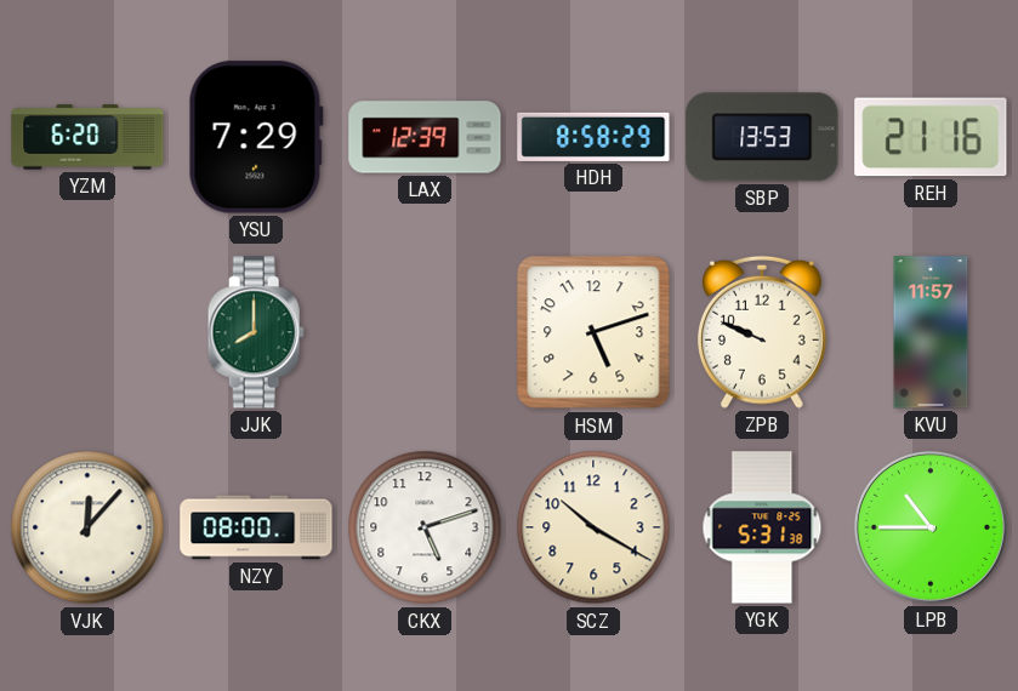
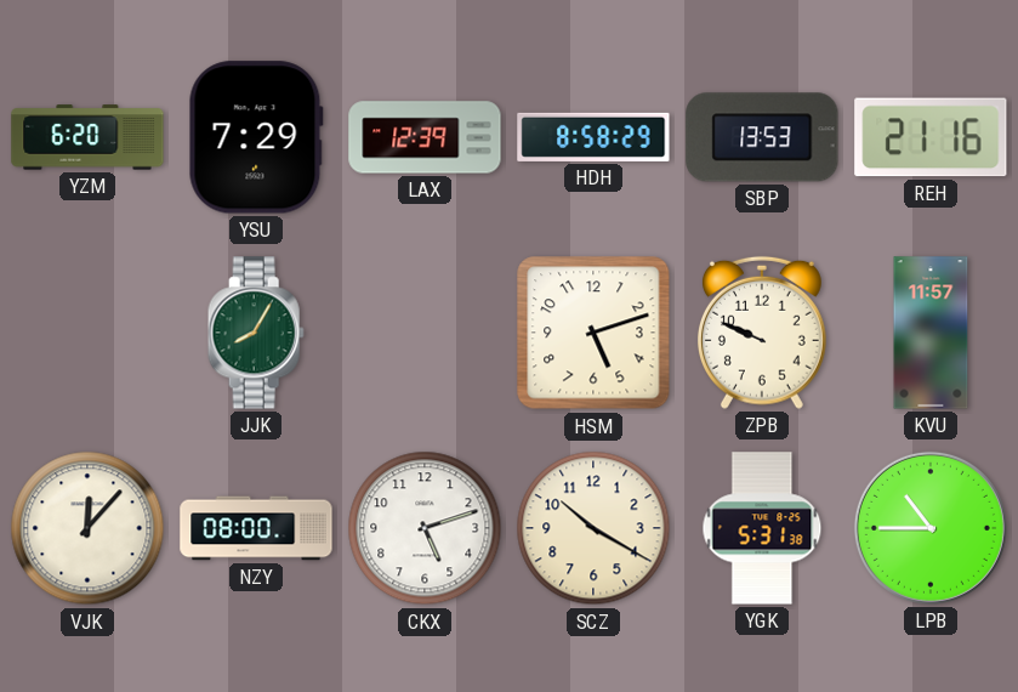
JJK: 8:00 -> 8:05
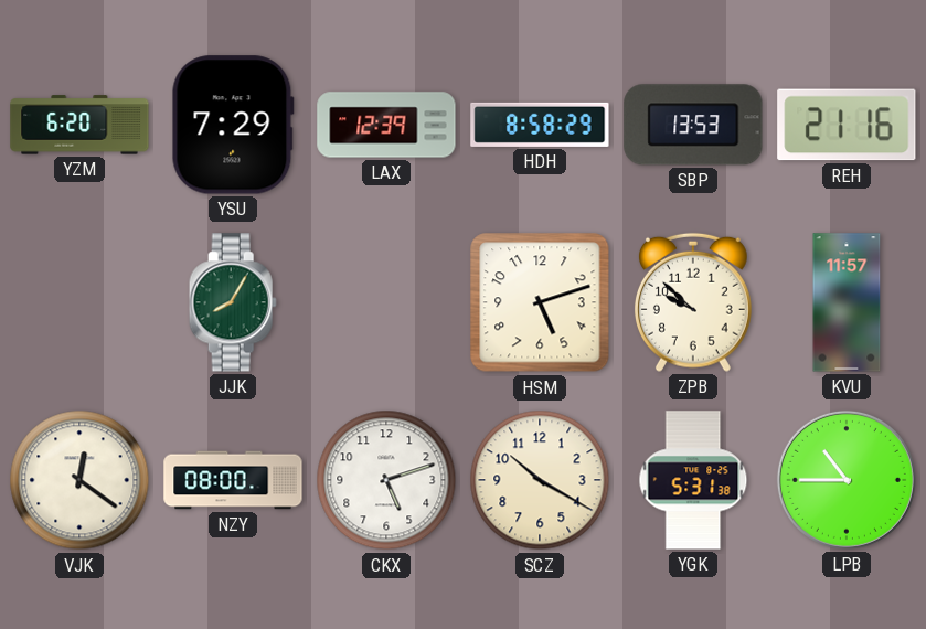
ZPB: 9:49 -> 9:52
VJK: 12:07 -> 12:21
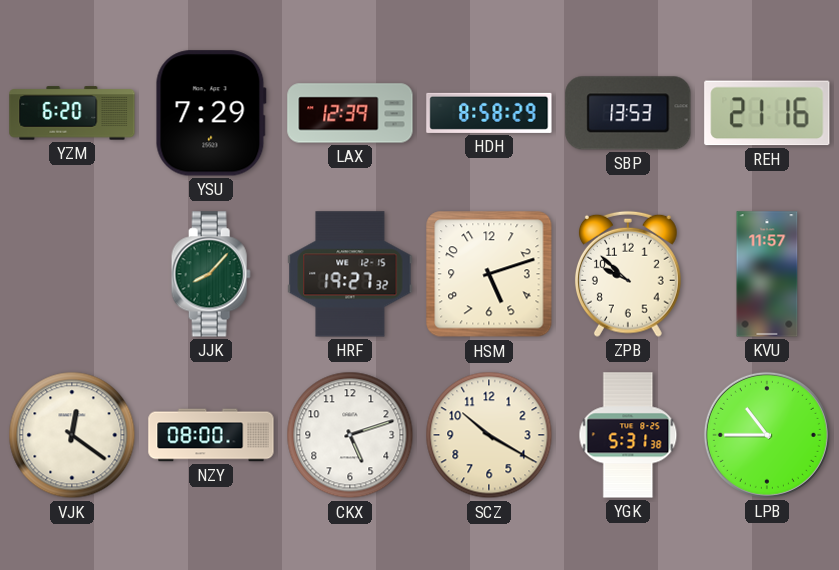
JJK: 8:05 -> 8:07
HRF: none -> 19:27
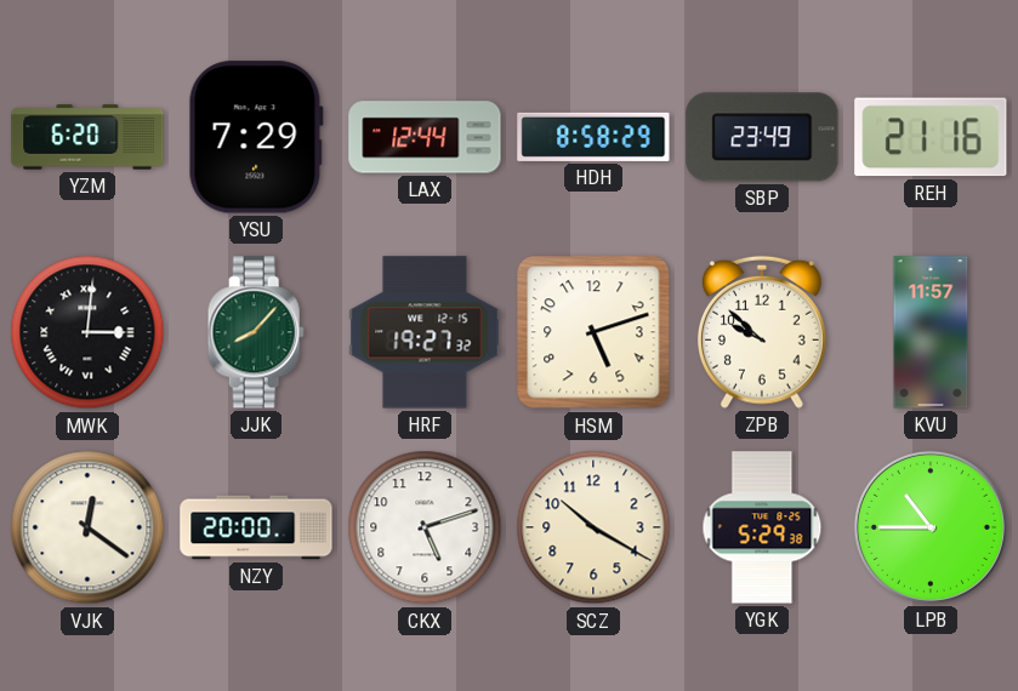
LAX: 12:39 -> 12:44
SBP: 13:53 -> 23:49
MWK: none -> 3:01
NZY: 08:00 -> 20:00
YGK: 5:31 -> 5:29
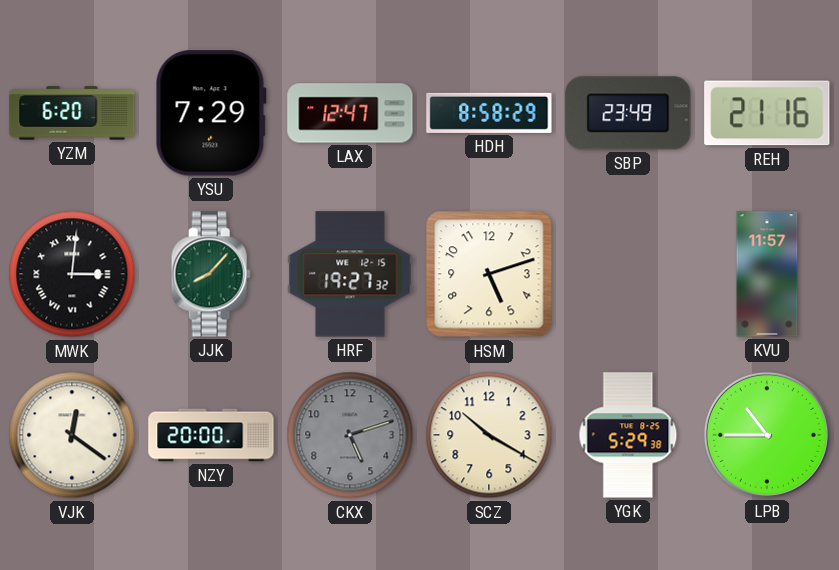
LAX: 12:44 -> 12:47
ZPB: 9:52 -> none
CKX dial: white -> grey
